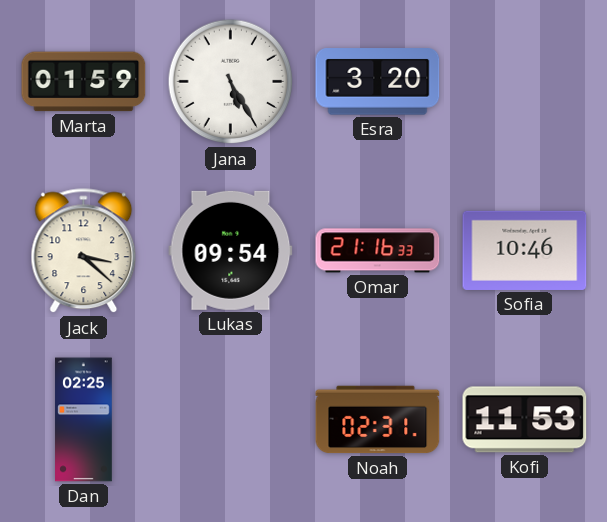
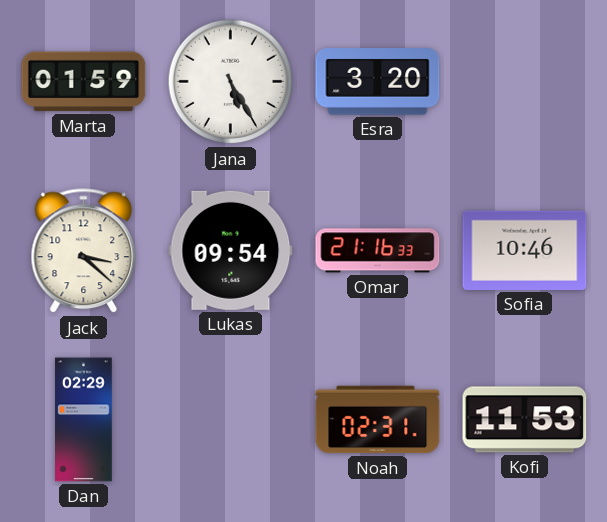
Dan: 02:25 -> 02:29
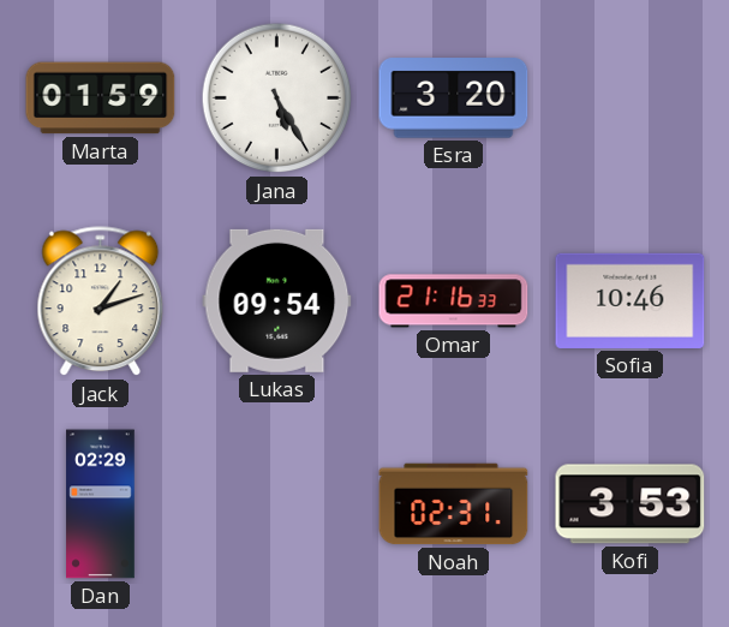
Jack: 3:22 -> 1:12
Kofi: 11:53 -> 3:53
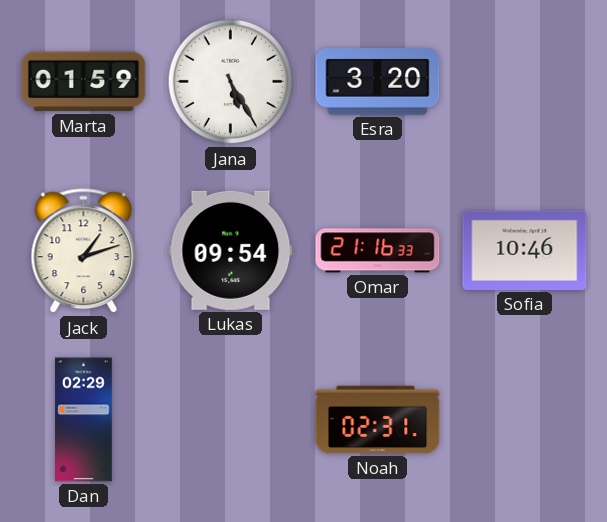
Kofi: 3:53 -> none
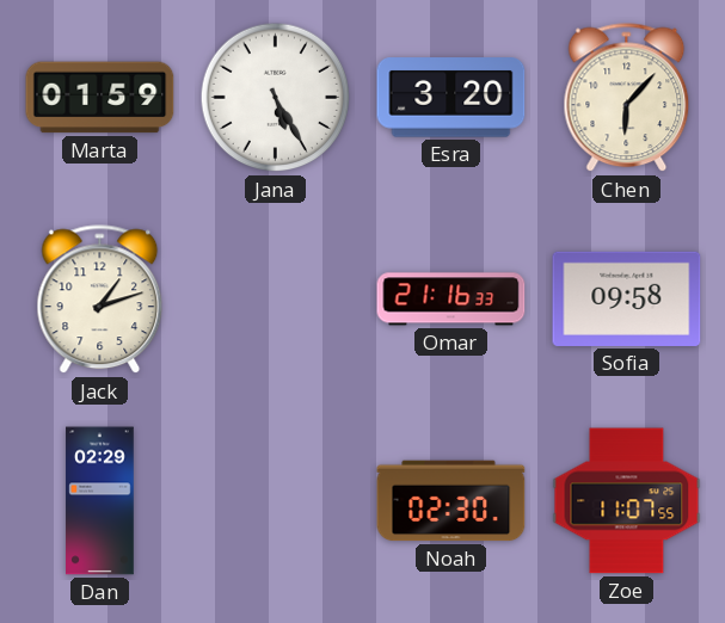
Chen: none -> 6:07
Lukas: 09:54 -> none
Sofia: 10:46 -> 09:58
Noah: 02:31 -> 02:30
Zoe: none -> 11:07
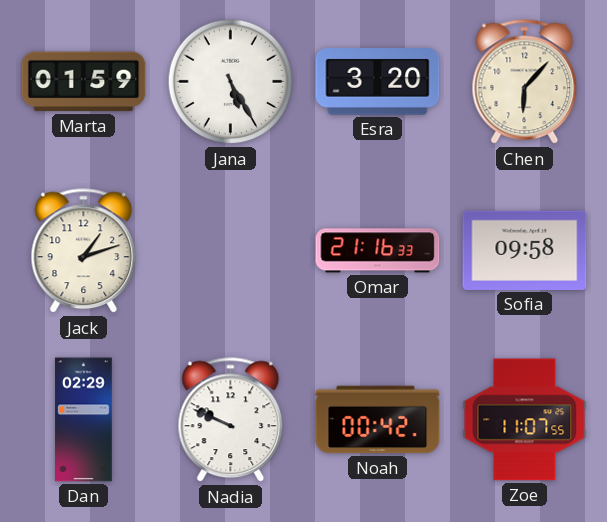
Nadia: none -> 9:49
Noah: 02:30 -> 00:42
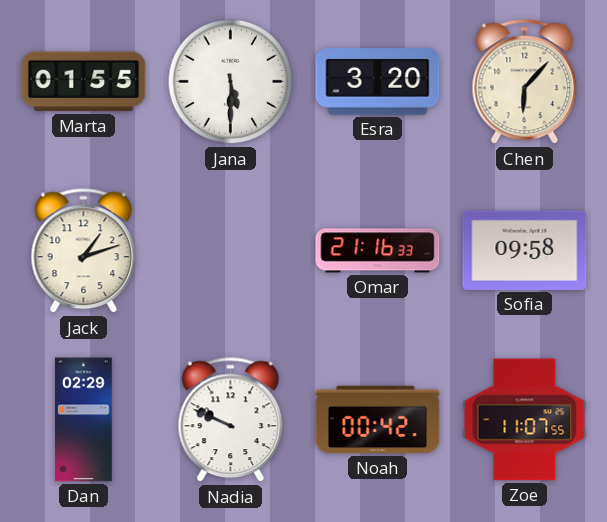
Marta: 01:59 -> 01:55
Jana: 5:25 -> 5:30
